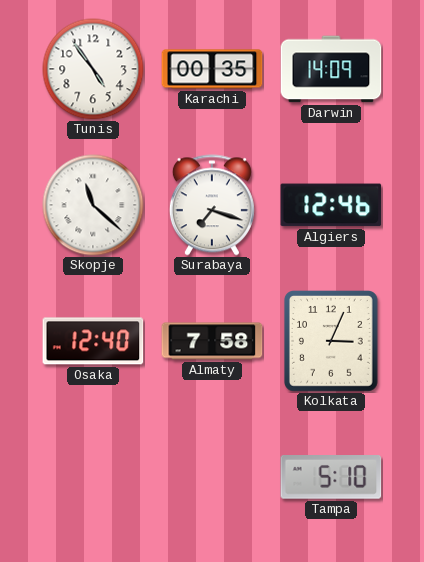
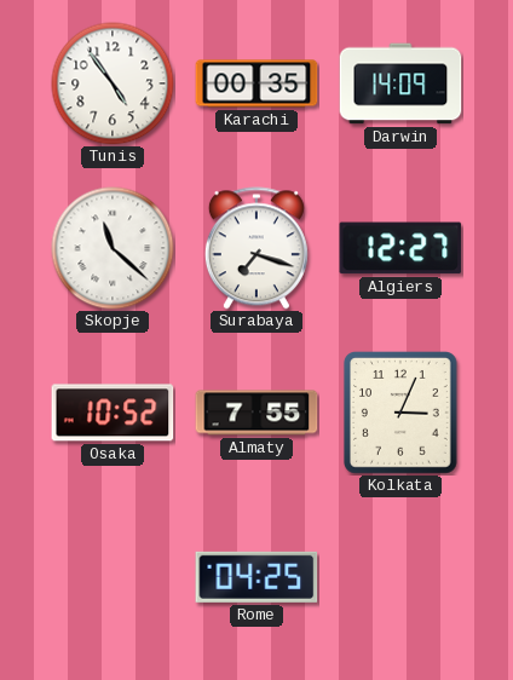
Algiers: 12:46 -> 12:27
Osaka: 12:40 -> 10:52
Almaty: 7:58 -> 7:55
Rome: none -> 04:25
Tampa: 5:10 -> none
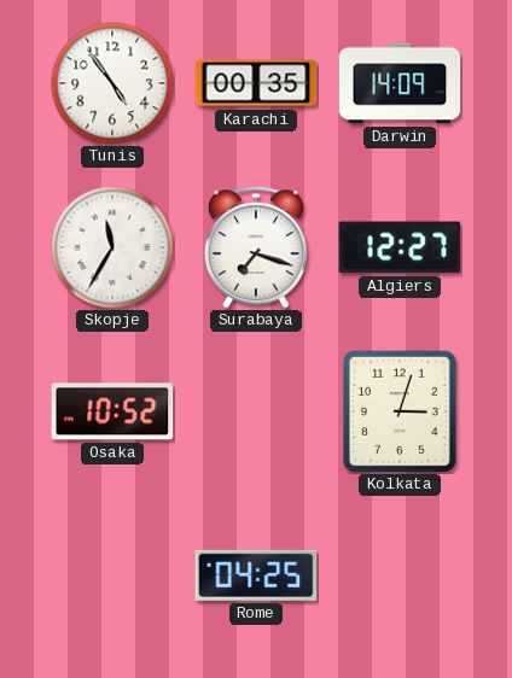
Skopje: 11:22 -> 11:35
Almaty: 7:55 -> none
Kolkata: 3:04 -> 3:03
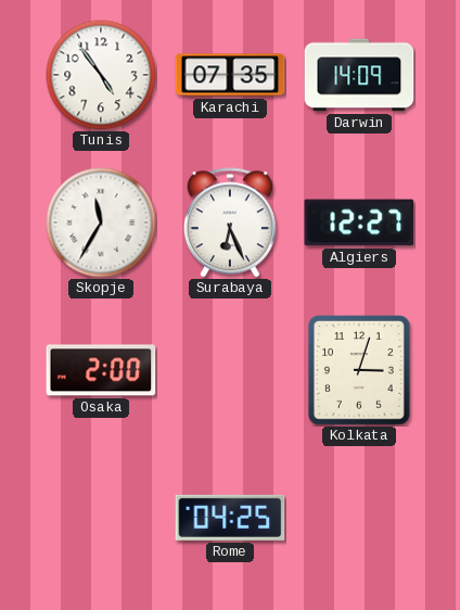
Karachi: 00:35 -> 07:35
Surabaya: 7:18 -> 6:26
Osaka: 10:52 -> 2:00
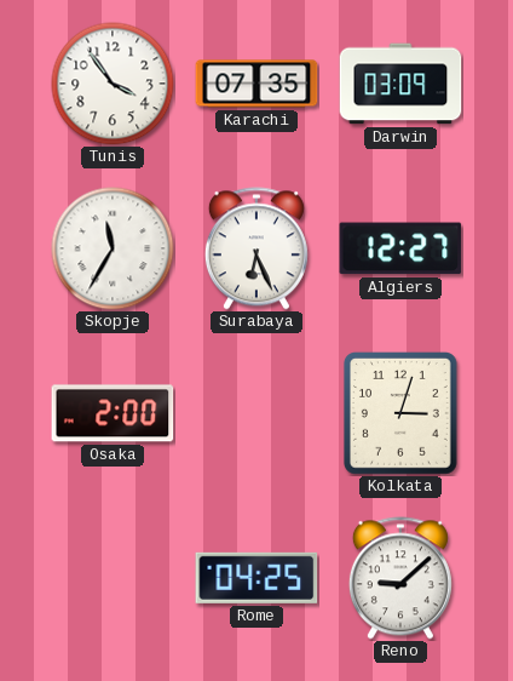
Tunis: 4:54 -> 3:54
Darwin: 14:09 -> 03:09
Reno: none -> 9:08
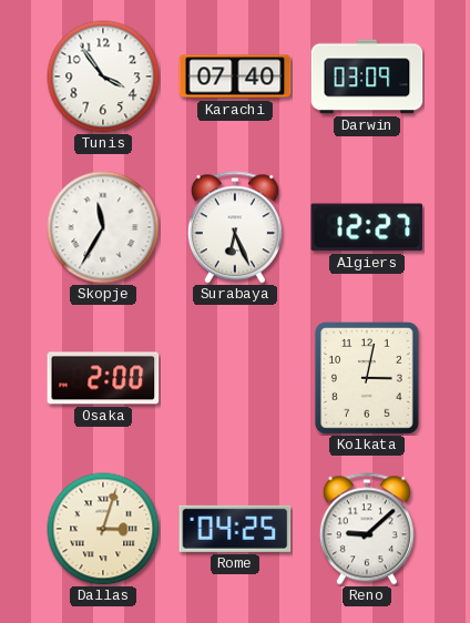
Karachi: 07:35 -> 07:40
Kolkata: 3:03 -> 3:02
Dallas: none -> 3:03
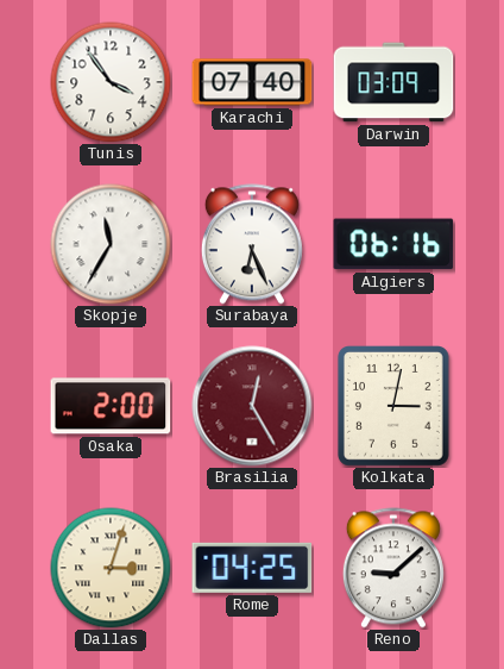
Algiers: 12:27 -> 06:16
Brasilia: none -> 12:25
